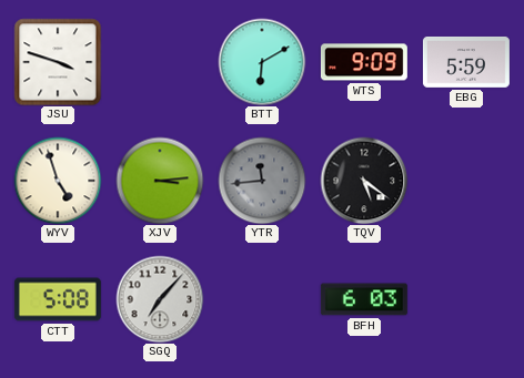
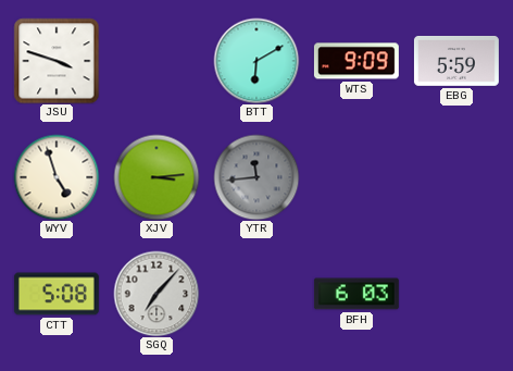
TQV: 5:21 -> none
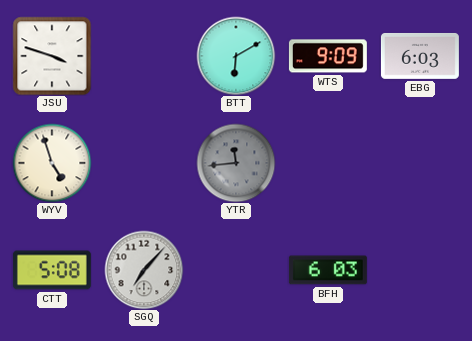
EBG: 5:59 -> 6:03
XJV: 3:14 -> none
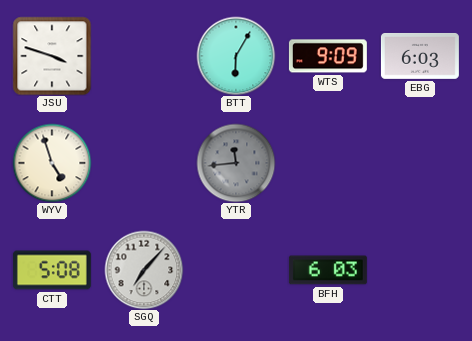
BTT: 6:10 -> 6:05
